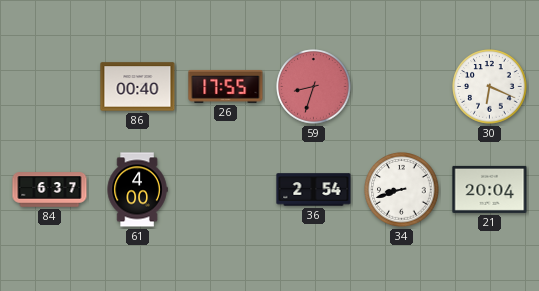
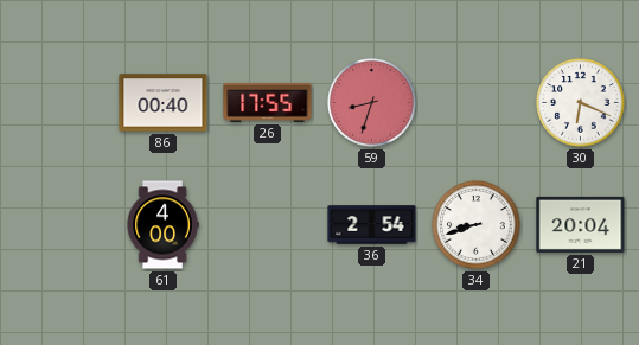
84: 6:37 -> none
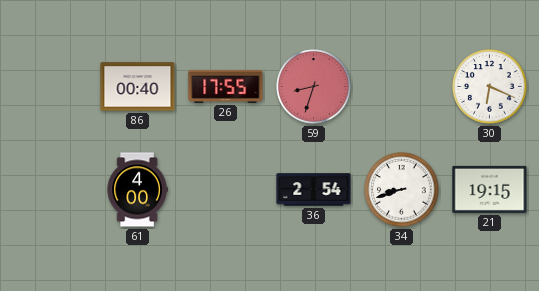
21: 20:04 -> 19:15
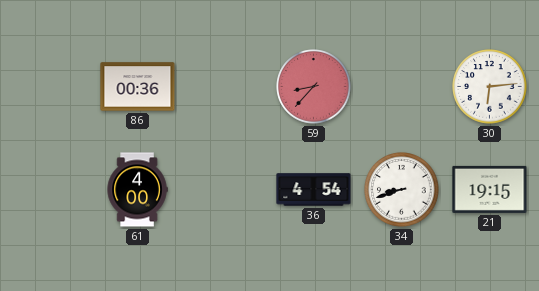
86: 00:40 -> 00:36
26: 17:55 -> none
59: 8:33 -> 8:37
30: 6:19 -> 6:14
36: 2:54 -> 4:54
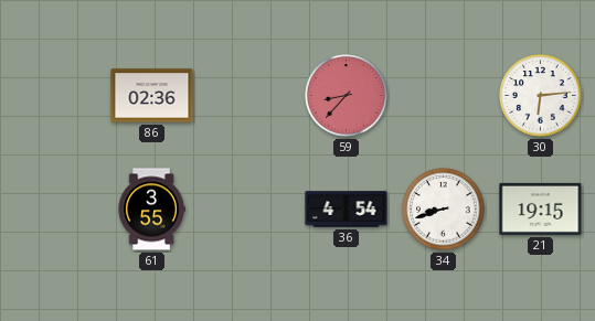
86: 00:36 -> 02:36
61: 4:00 -> 3:55
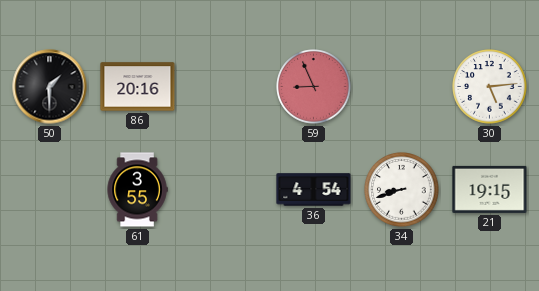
50: none -> 1:30
86: 02:36 -> 20:16
59: 8:37 -> 8:56
30: 6:14 -> 5:14
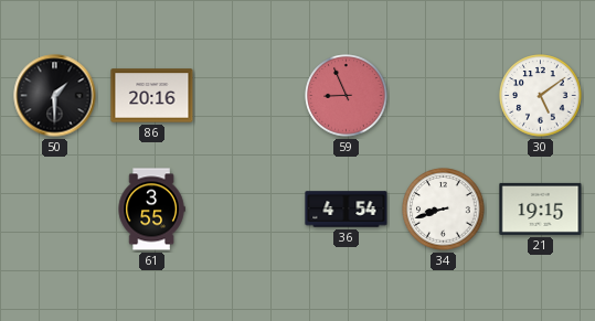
30: 5:14 -> 5:09
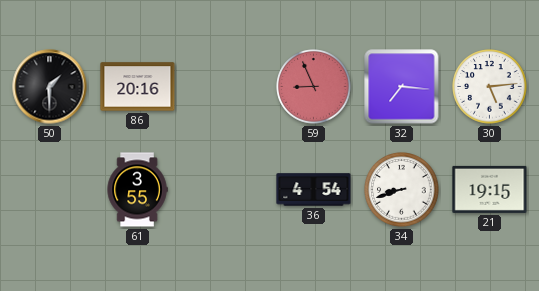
32: none -> 7:16
30: 5:09 -> 5:14
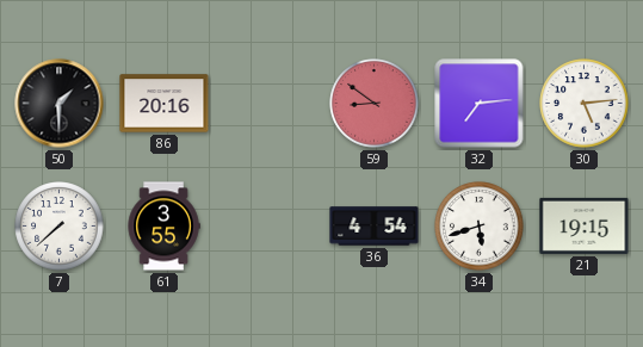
59: 8:56 -> 8:51
32: 7:16 -> 7:14
7: none -> 7:38
34: 8:42 -> 5:42
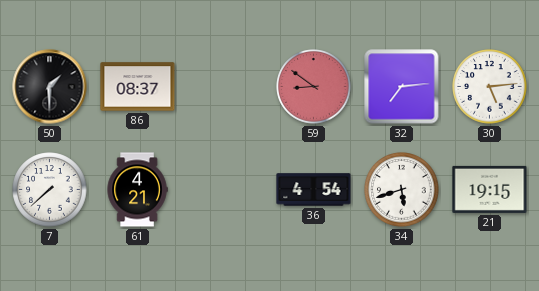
86: 20:16 -> 08:37
61: 3:55 -> 4:21
